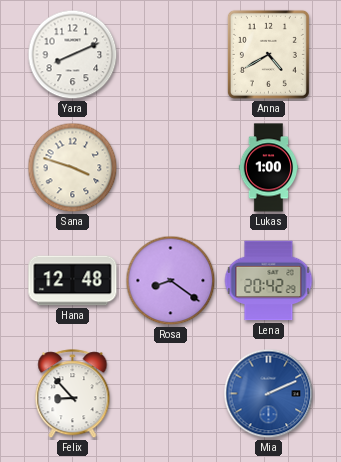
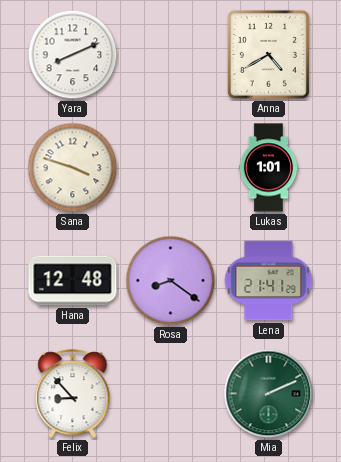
Lukas: 1:00 -> 1:01
Lena: 20:42 -> 21:41
Mia dial: blue -> green
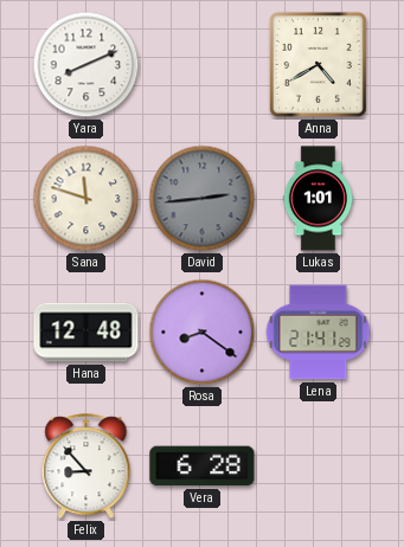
Sana: 3:48 -> 11:48
David: none -> 2:44
Vera: none -> 6:28
Mia: 2:11 -> none
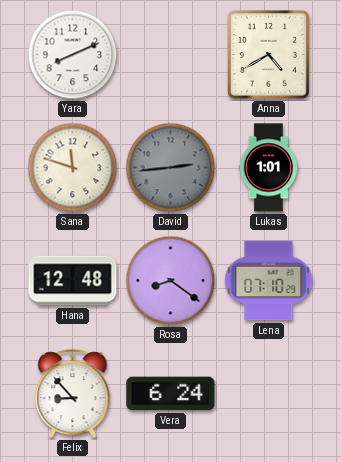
Lena: 21:41 -> 07:10
Vera: 6:28 -> 6:24
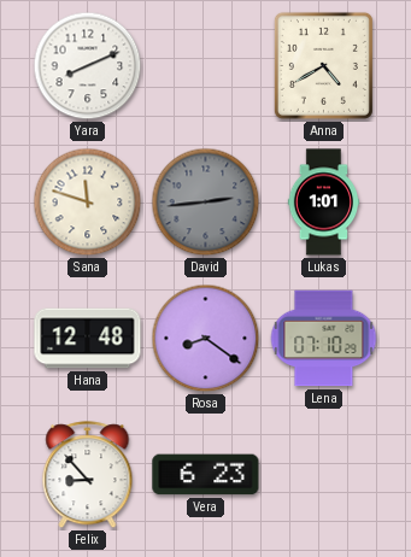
Vera: 6:24 -> 6:23
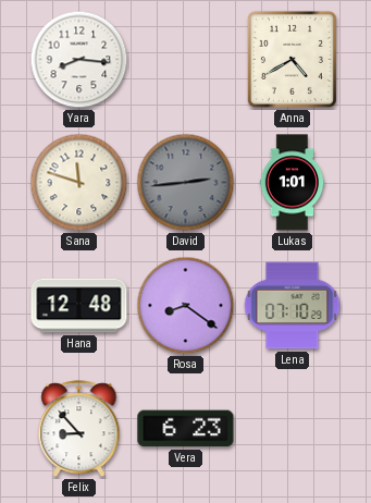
Yara: 8:11 -> 8:16
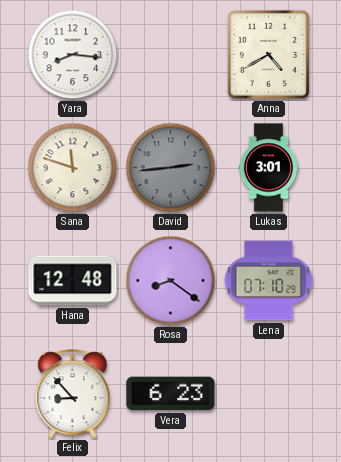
Lukas: 1:01 -> 3:01
